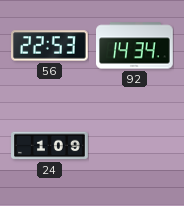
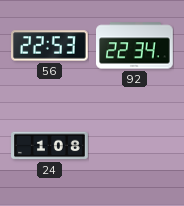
92: 14:34 -> 22:34
24: 1:09 -> 1:08
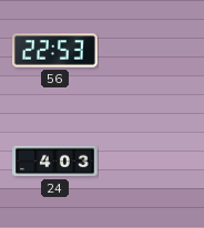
92: 22:34 -> none
24: 1:08 -> 4:03
